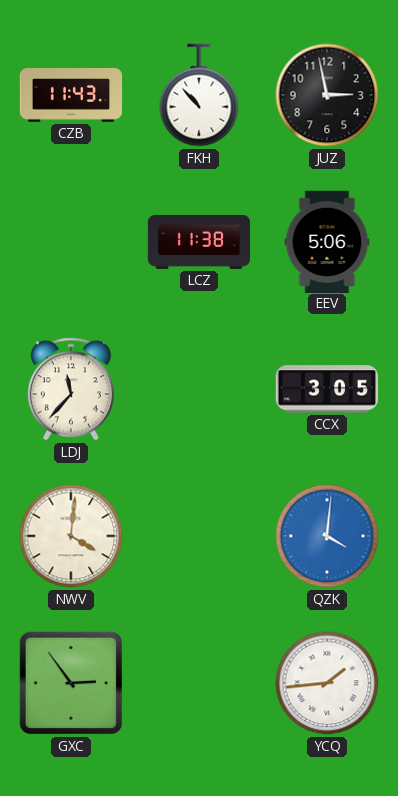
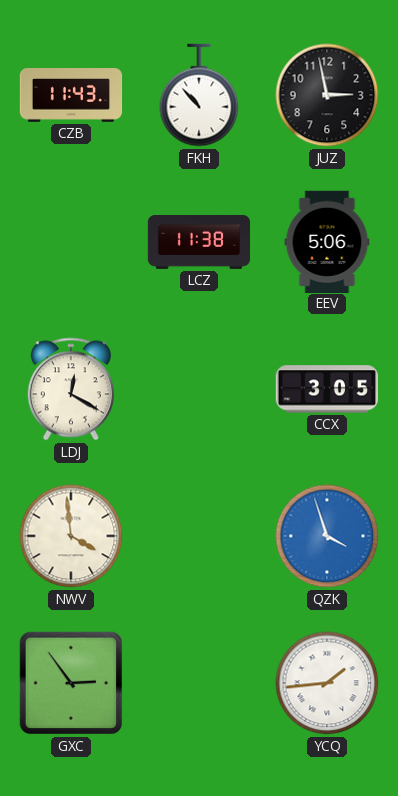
LDJ: 11:37 -> 12:20
NWV: 4:01 -> 3:59
QZK: 4:01 -> 3:57
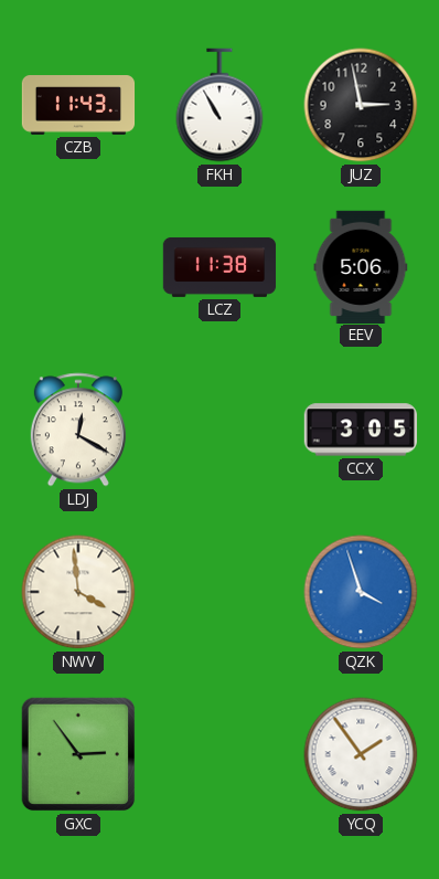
FKH: 10:53 -> 10:55
YCQ: 1:44 -> 1:54
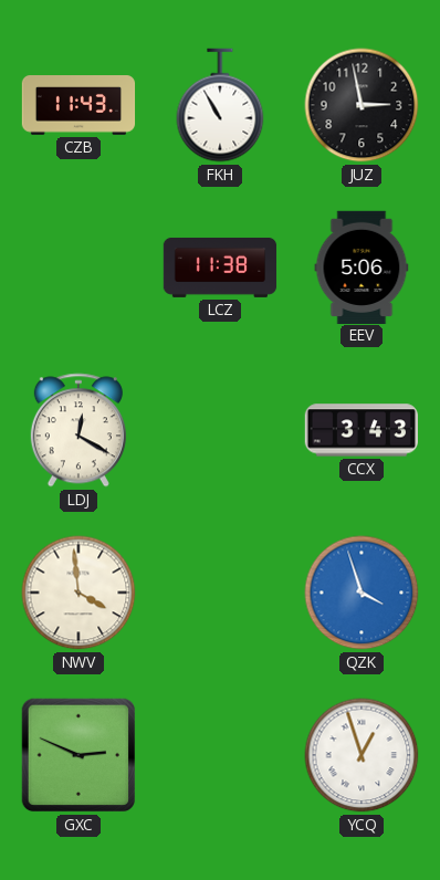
CCX: 3:05 -> 3:43
GXC: 2:54 -> 2:49
YCQ: 1:54 -> 12:57
